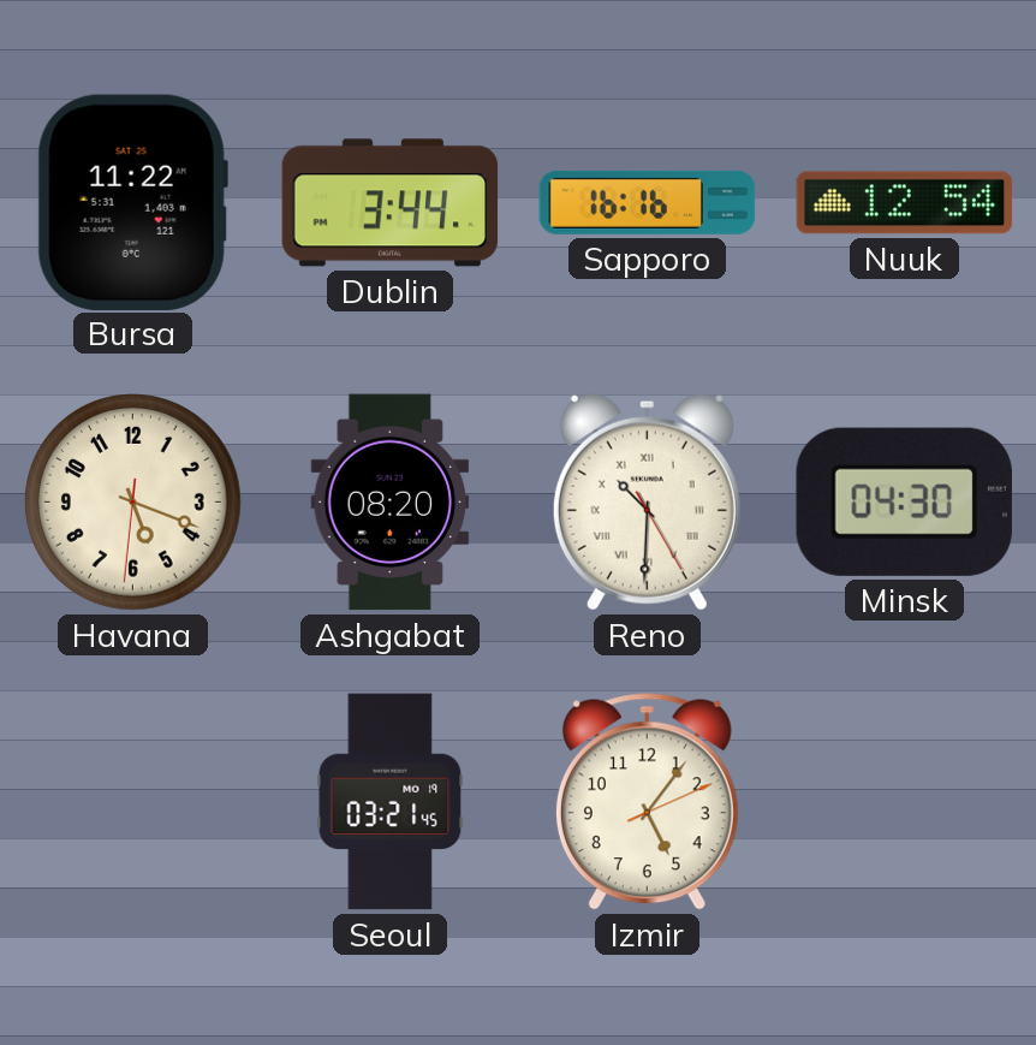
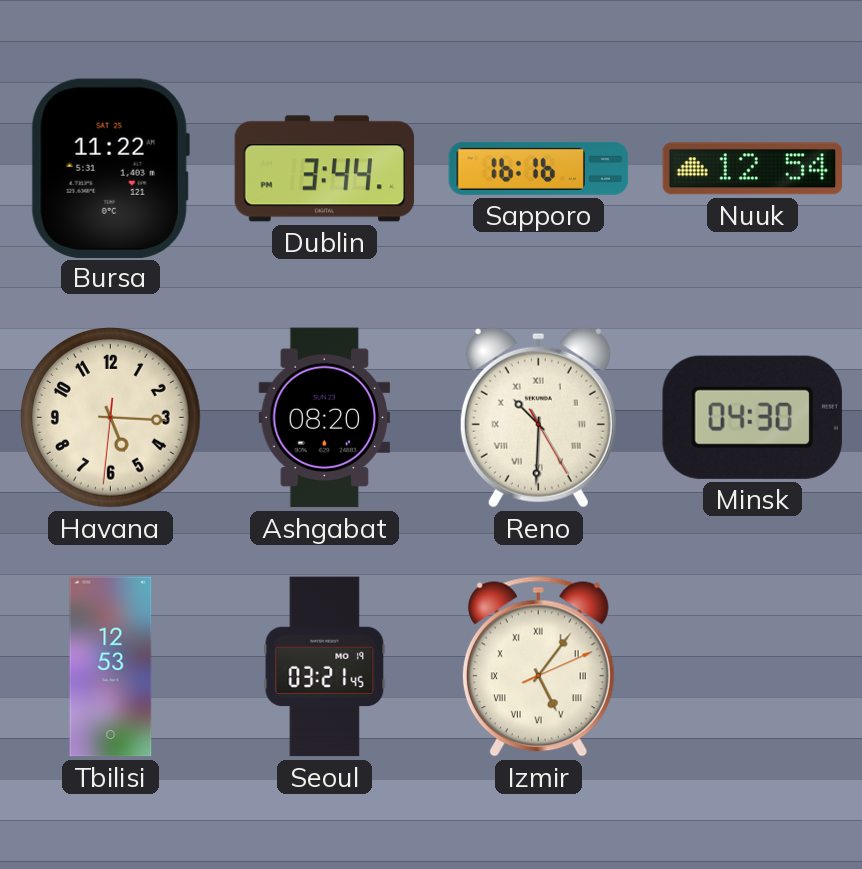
Havana: 5:18 -> 5:15
Tbilisi: none -> 12:53
Izmir numerals: Arabic -> Roman
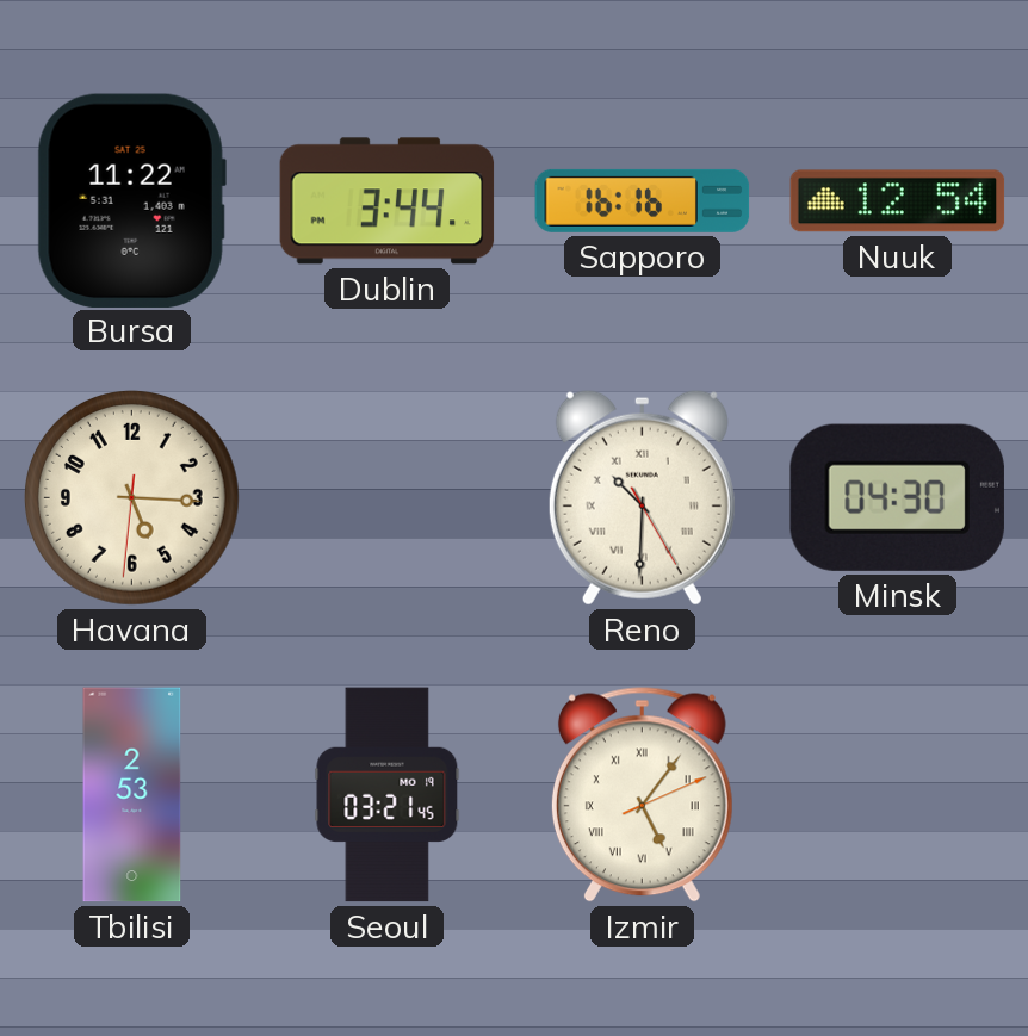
Ashgabat: 08:20 -> none
Tbilisi: 12:53 -> 2:53
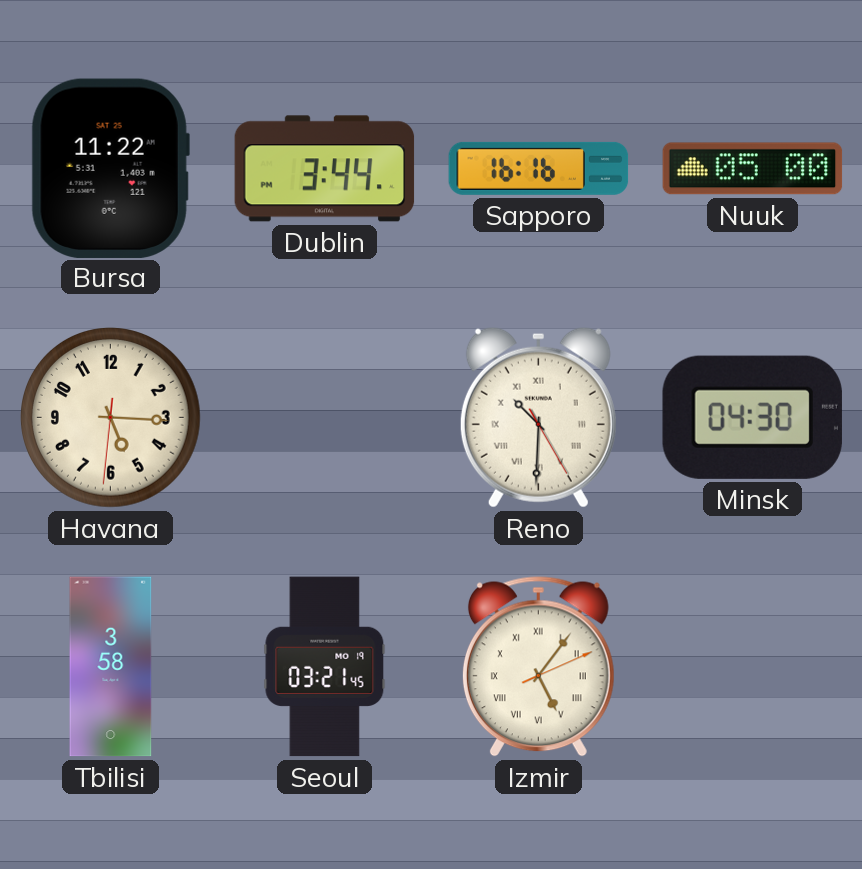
Nuuk: 12:54 -> 05:00
Tbilisi: 2:53 -> 3:58
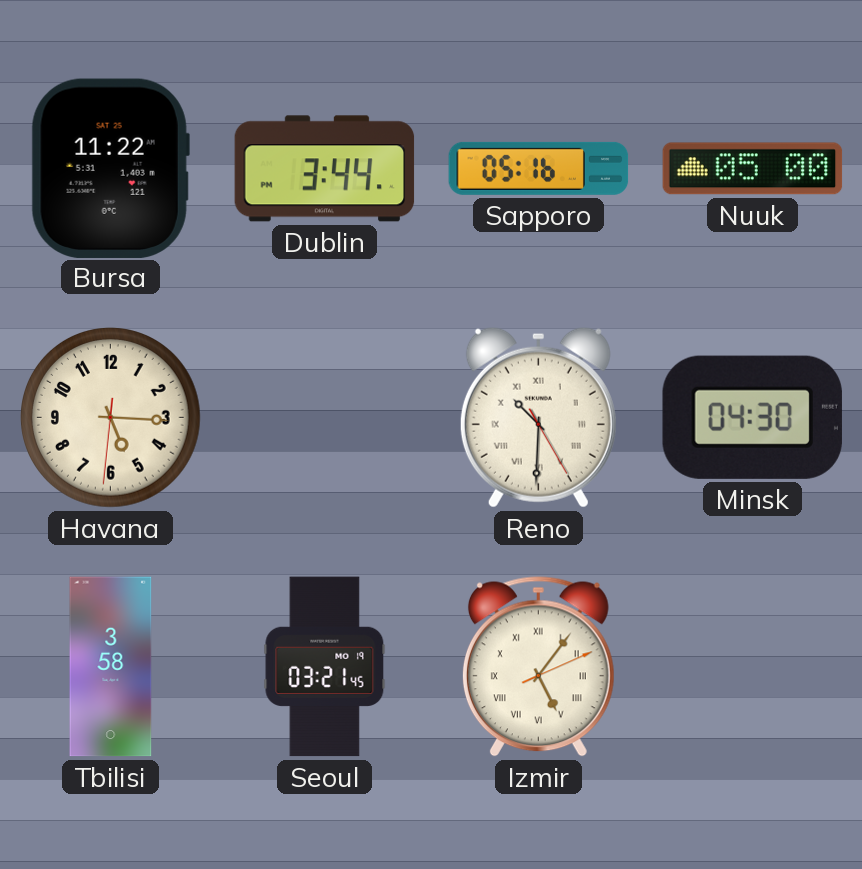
Sapporo: 16:16 -> 05:16
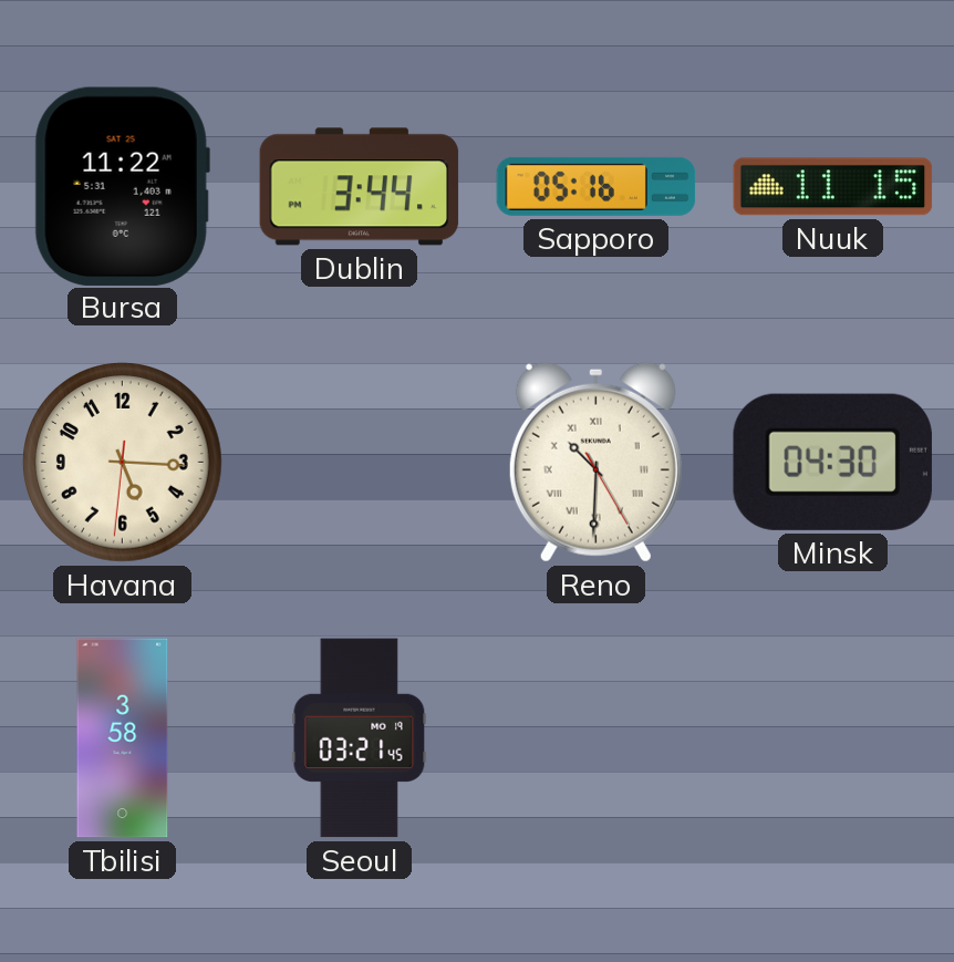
Nuuk: 05:00 -> 11:15
Izmir: 5:06 -> none
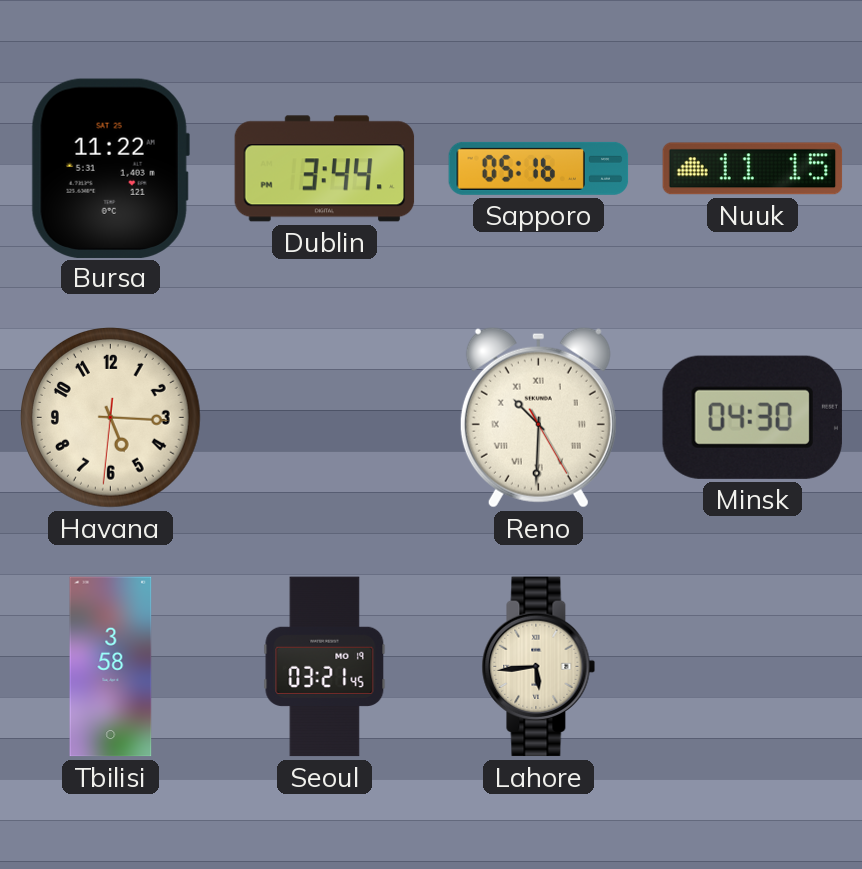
Lahore: none -> 5:44
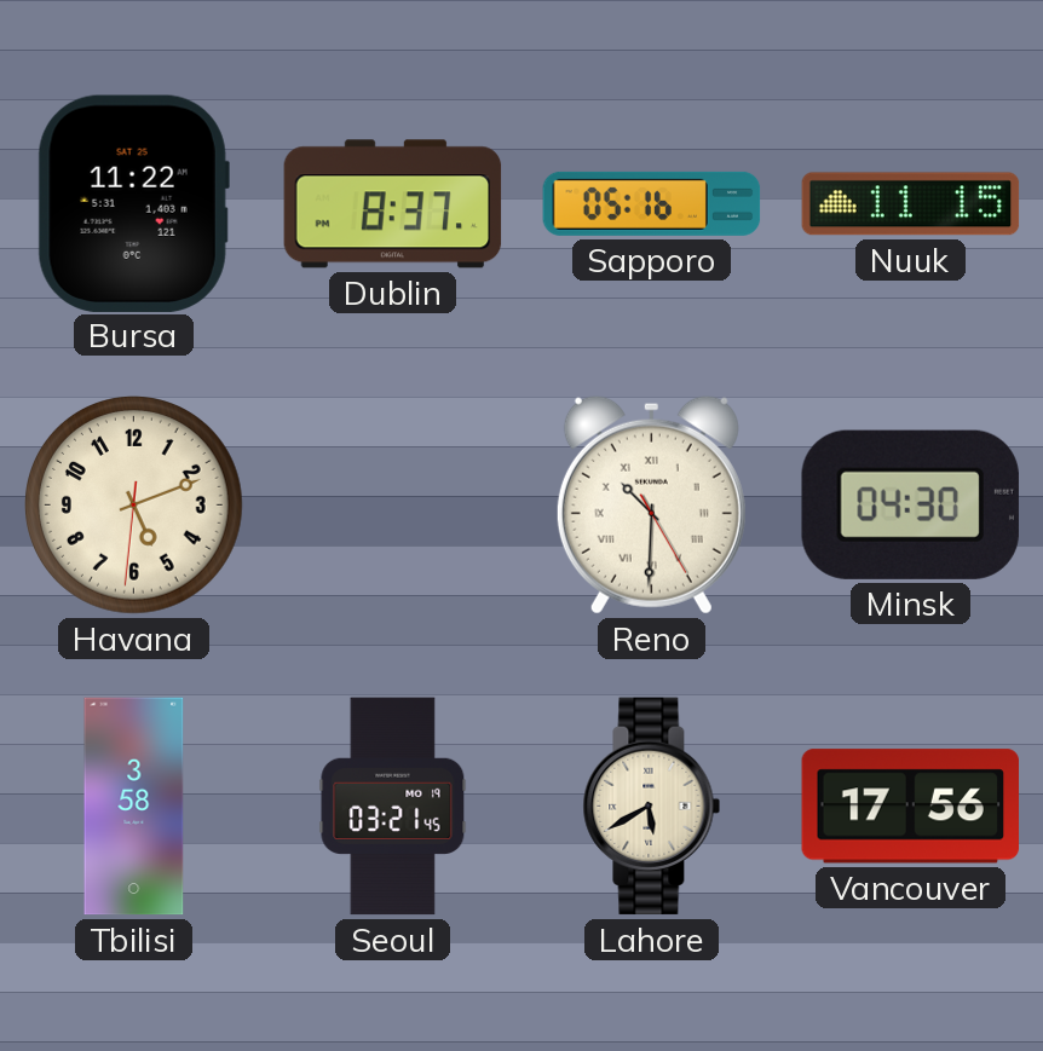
Dublin: 3:44 -> 8:37
Havana: 5:15 -> 5:11
Lahore: 5:44 -> 5:40
Vancouver: none -> 17:56
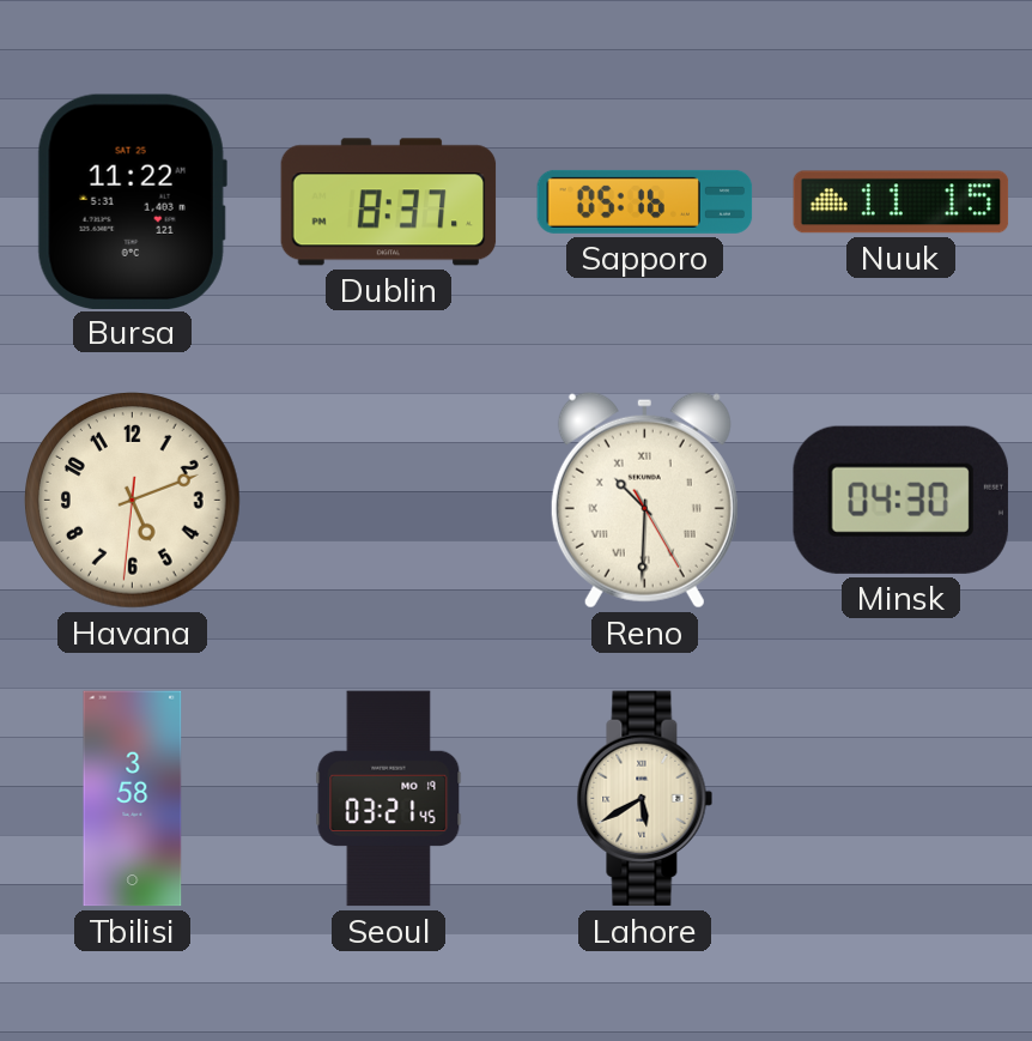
Vancouver: 17:56 -> none
